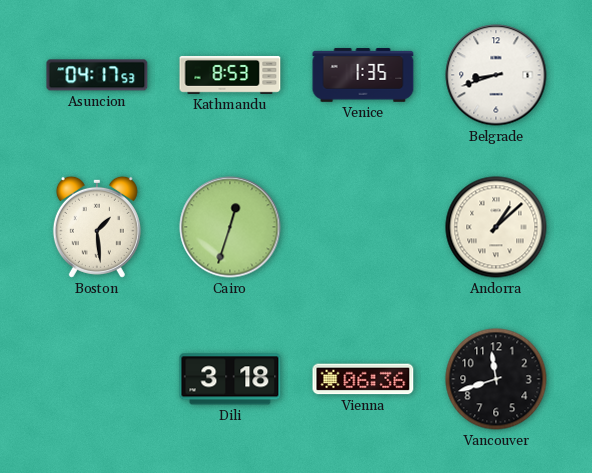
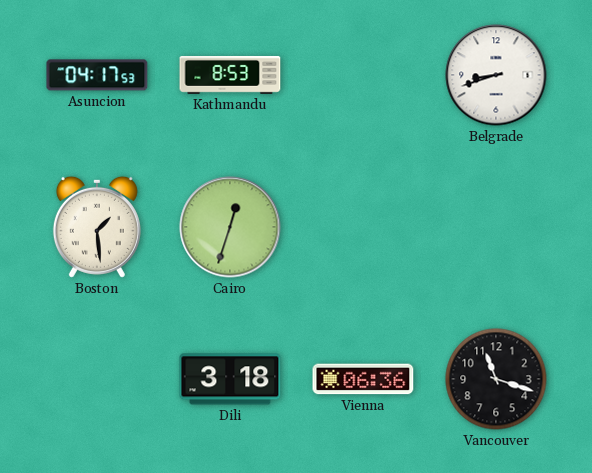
Venice: 1:35 -> none
Andorra: 1:08 -> none
Vancouver: 11:42 -> 11:18
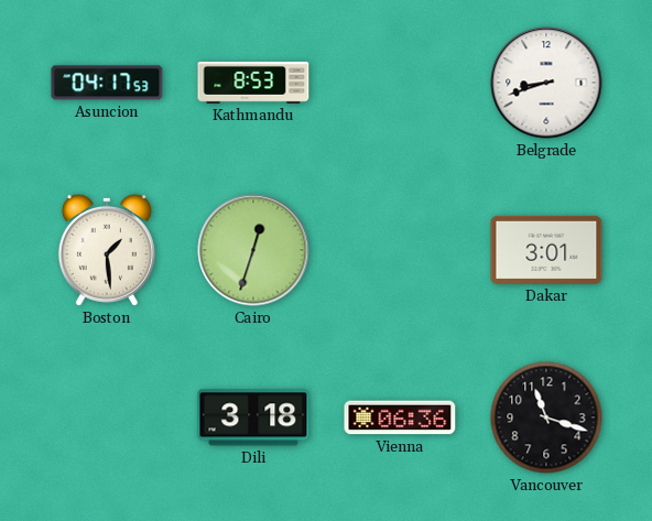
Dakar: none -> 3:01
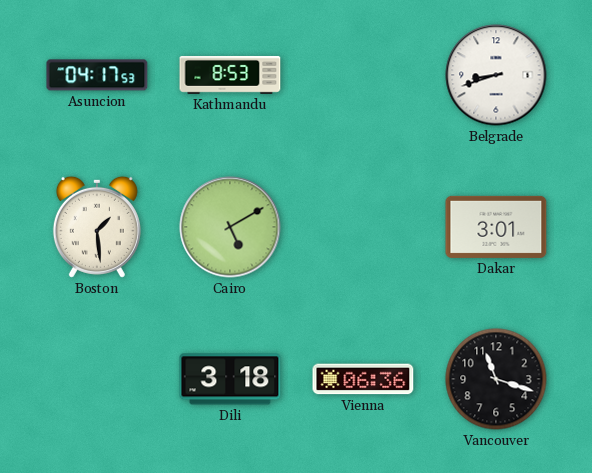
Cairo: 12:33 -> 5:10
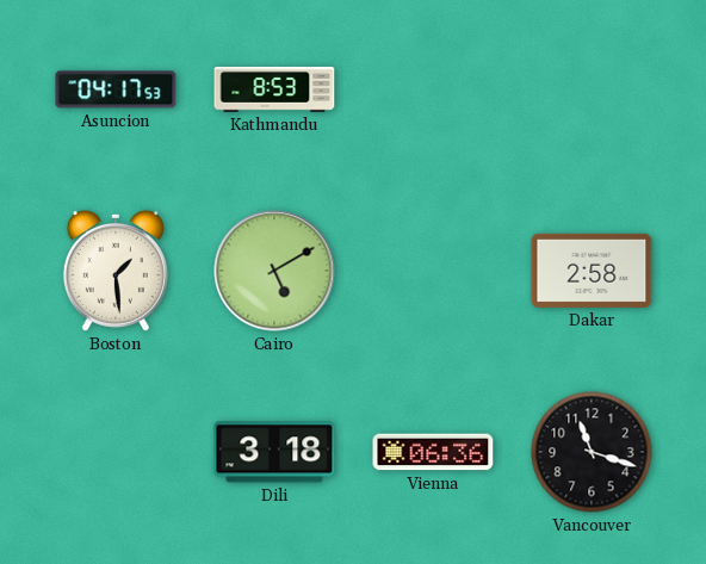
Belgrade: 8:42 -> none
Dakar: 3:01 -> 2:58
